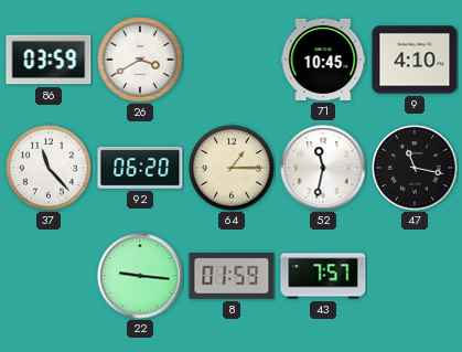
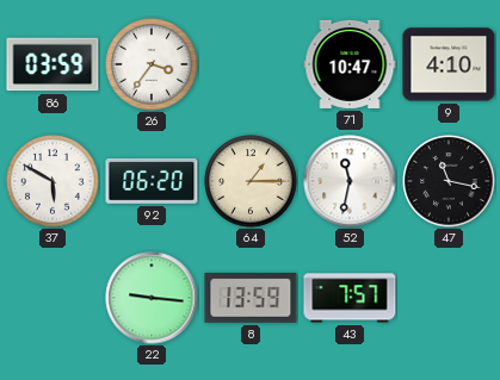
26: 3:40 -> 3:36
71: 10:45 -> 10:47
37: 11:23 -> 5:50
8: 01:59 -> 13:59
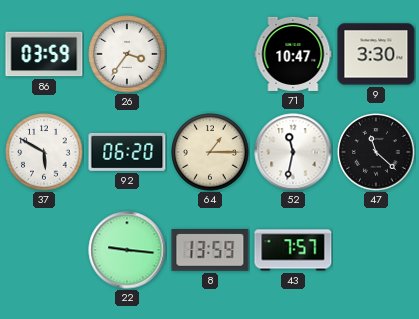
9: 4:10 -> 3:30
47: 11:17 -> 11:22
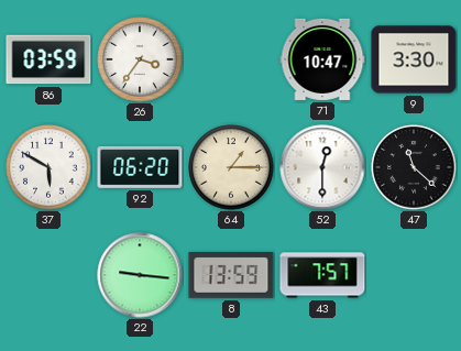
52: 11:32 -> 12:30
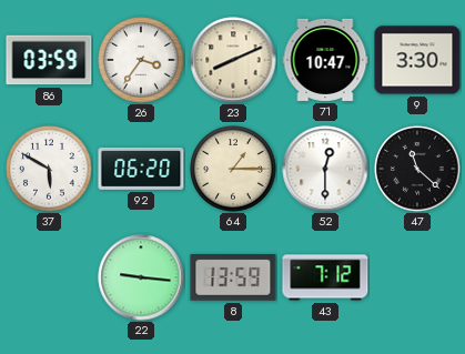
23: none -> 8:11
43: 7:57 -> 7:12
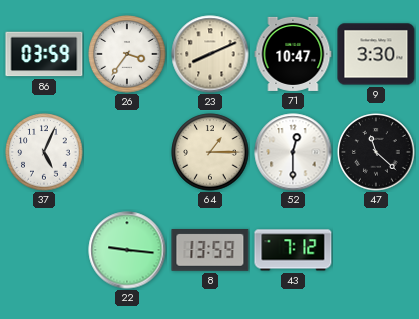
37: 5:50 -> 5:04
92: 06:20 -> none
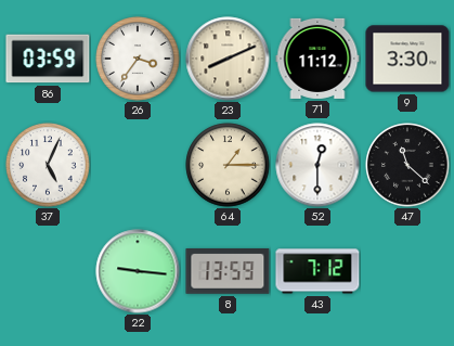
71: 10:47 -> 11:12
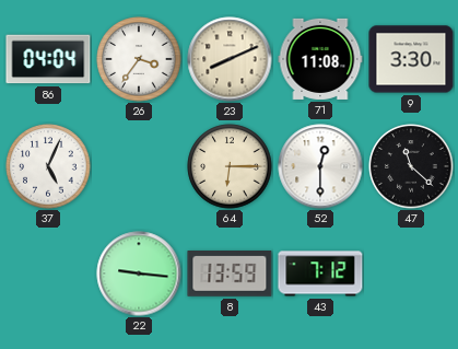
86: 03:59 -> 04:04
71: 11:12 -> 11:08
64: 1:15 -> 6:15
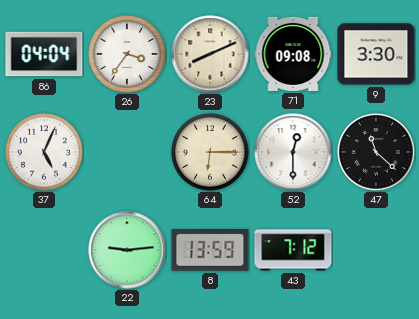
71: 11:08 -> 09:08
22: 9:16 -> 9:14
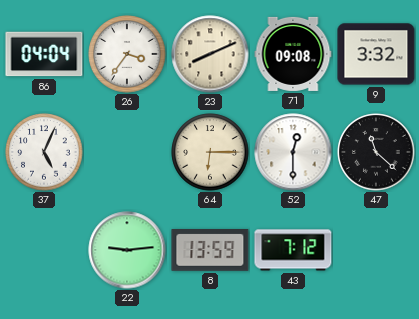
9: 3:30 -> 3:32
